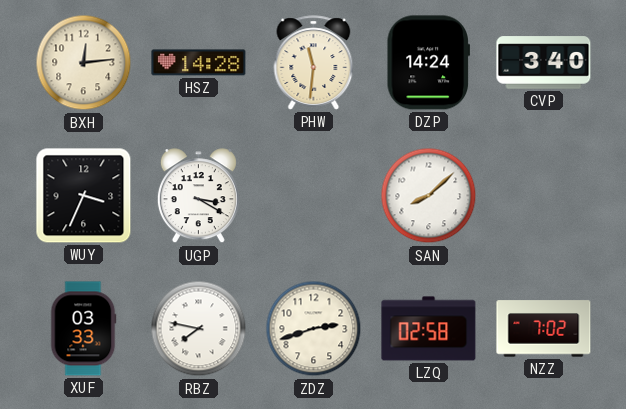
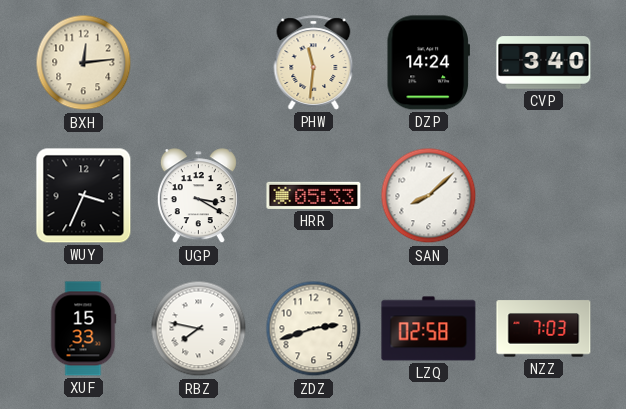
HSZ: 14:28 -> none
HRR: none -> 05:33
XUF: 03:33 -> 15:33
NZZ: 7:02 -> 7:03
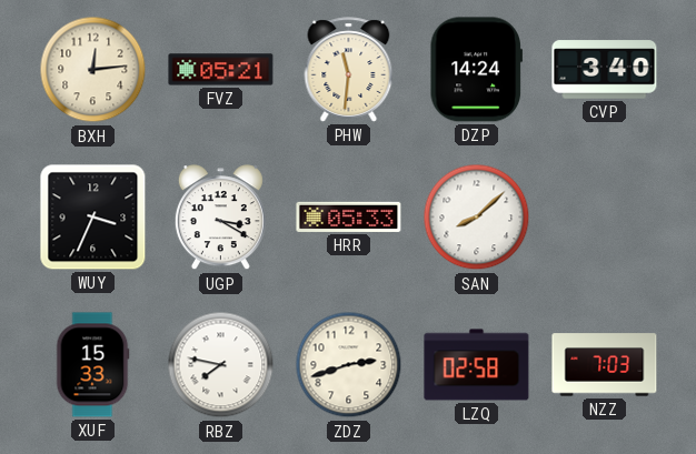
FVZ: none -> 05:21
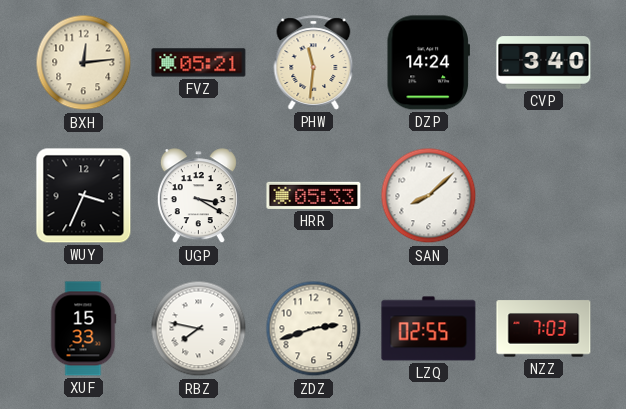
LZQ: 02:58 -> 02:55
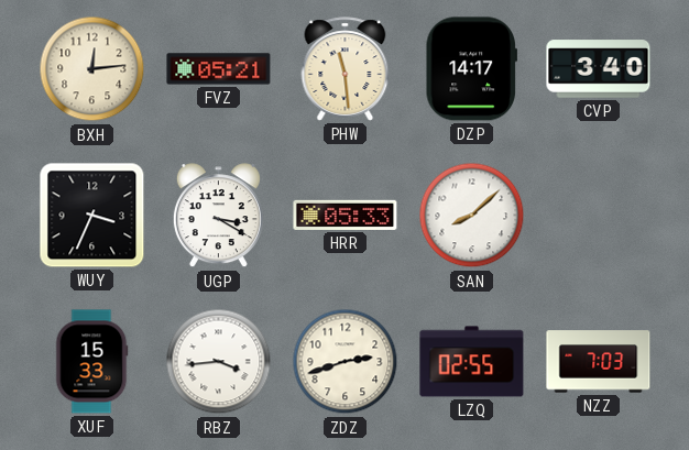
PHW: 11:31 -> 11:29
DZP: 14:24 -> 14:17
RBZ: 7:47 -> 3:44
